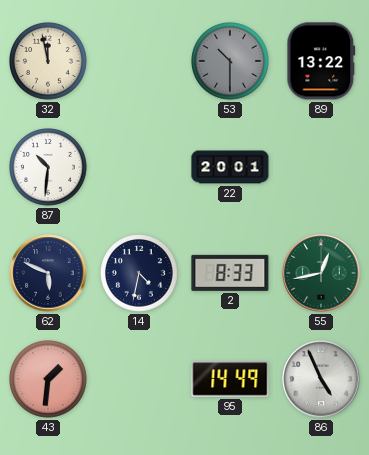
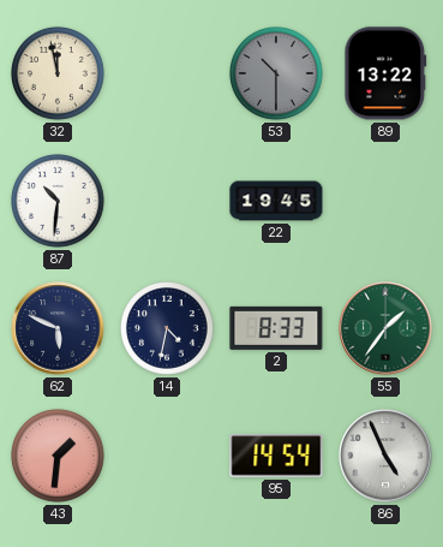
22: 20:01 -> 19:45
55: 12:43 -> 1:36
95: 14:49 -> 14:54
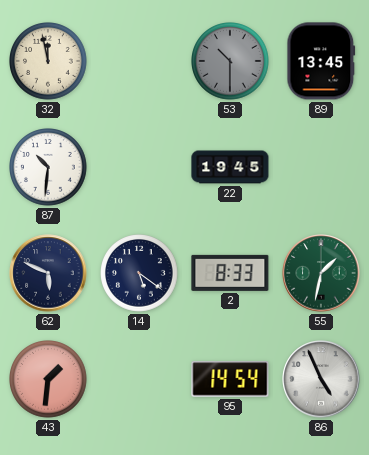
89: 13:22 -> 13:45
14: 4:32 -> 5:21
55: 1:36 -> 1:32
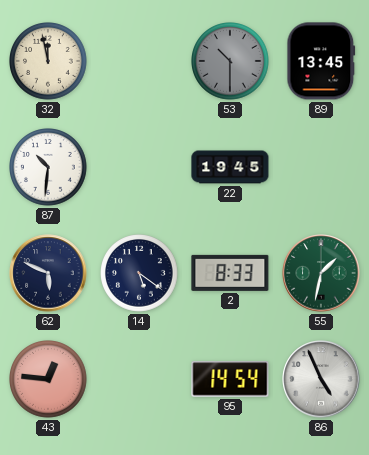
43: 1:31 -> 12:46
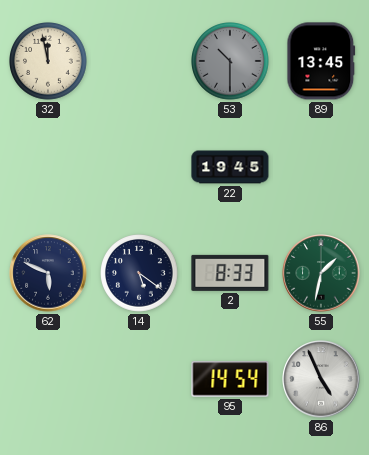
87: 10:31 -> none
43: 12:46 -> none
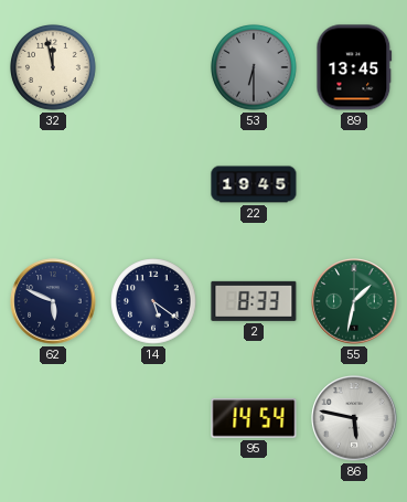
53: 10:30 -> 6:30
86: 4:56 -> 5:47
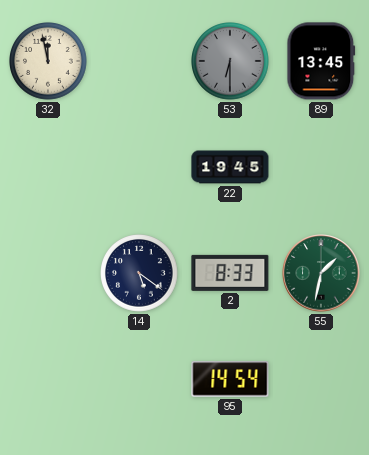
62: 5:49 -> none
86: 5:47 -> none
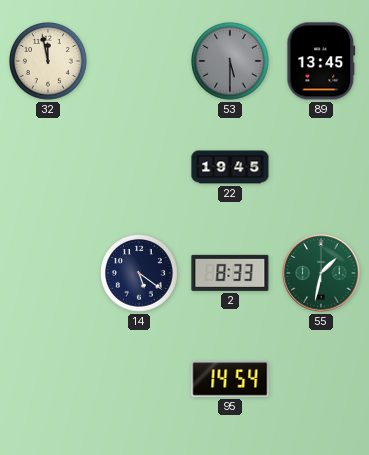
53: 6:30 -> 5:30
